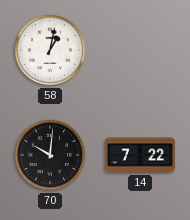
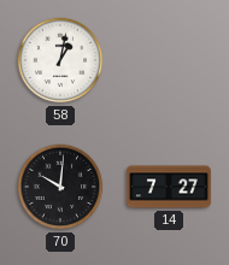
14: 7:22 -> 7:27
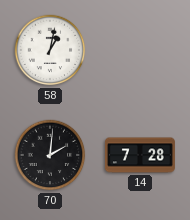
70: 10:01 -> 2:01
14: 7:27 -> 7:28
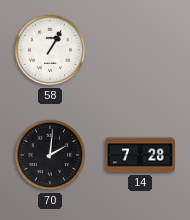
58: 1:02 -> 1:05
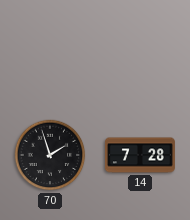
58: 1:05 -> none
70: 2:01 -> 1:57
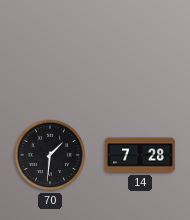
70: 1:57 -> 1:31
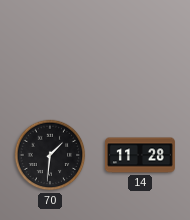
14: 7:28 -> 11:28
